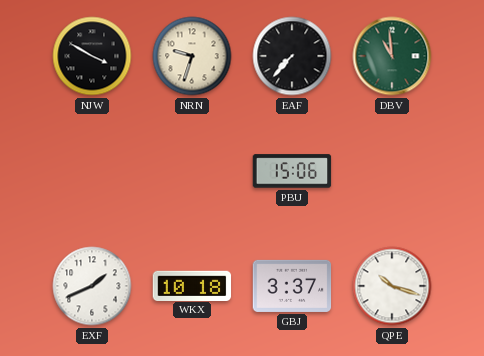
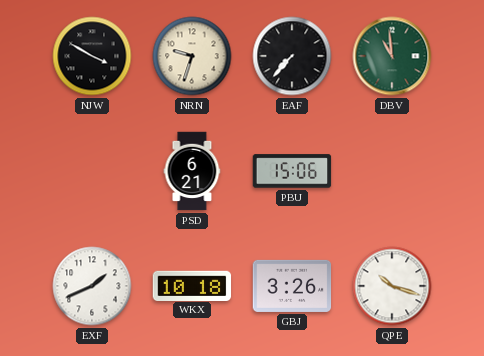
PSD: none -> 6:21
GBJ: 3:37 -> 3:26
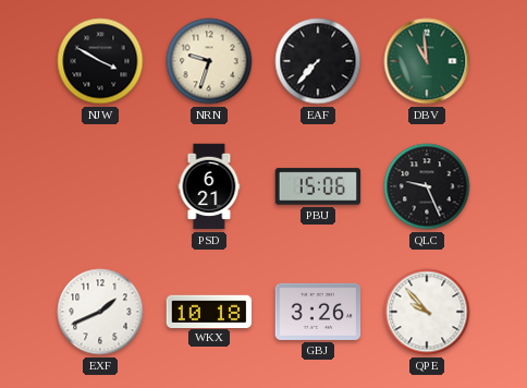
QLC: none -> 9:26
QPE: 10:18 -> 9:53
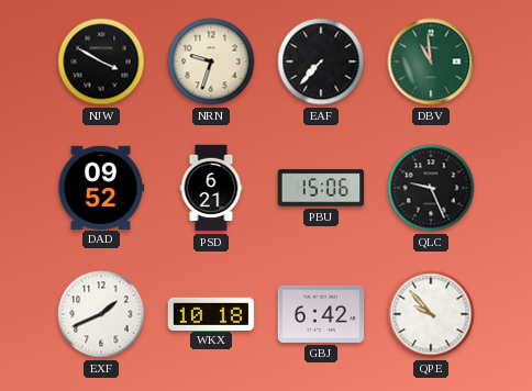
DAD: none -> 09:52
GBJ: 3:26 -> 6:42
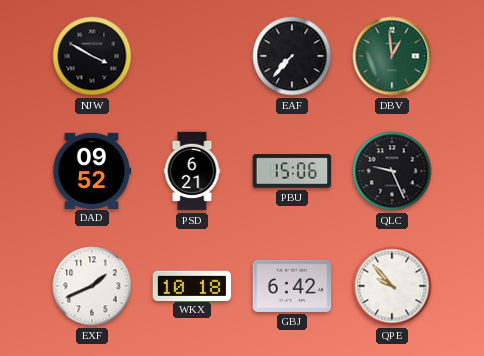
NRN: 9:33 -> none
DBV: 10:59 -> 12:59
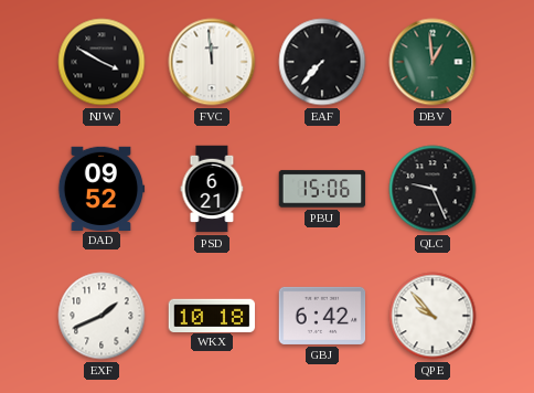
FVC: none -> 11:59
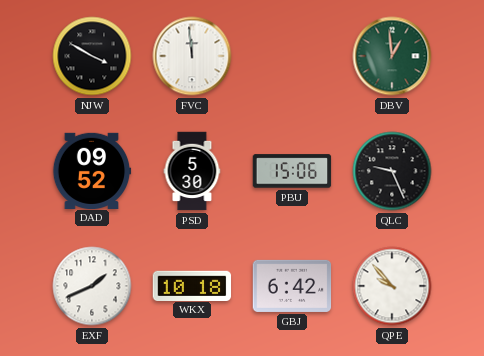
EAF: 7:37 -> none
PSD: 6:21 -> 5:30
